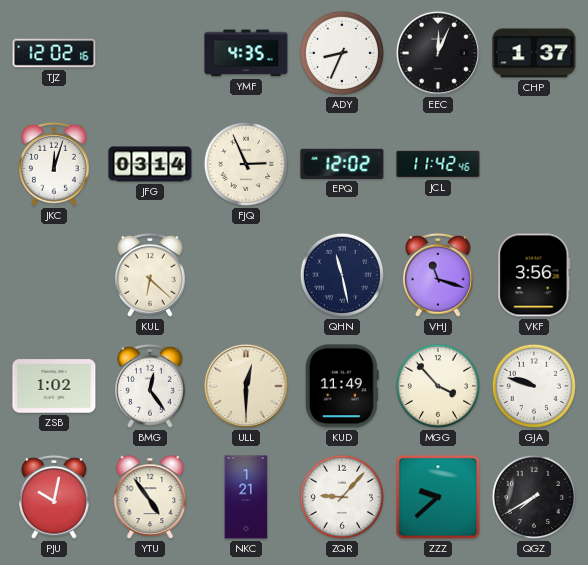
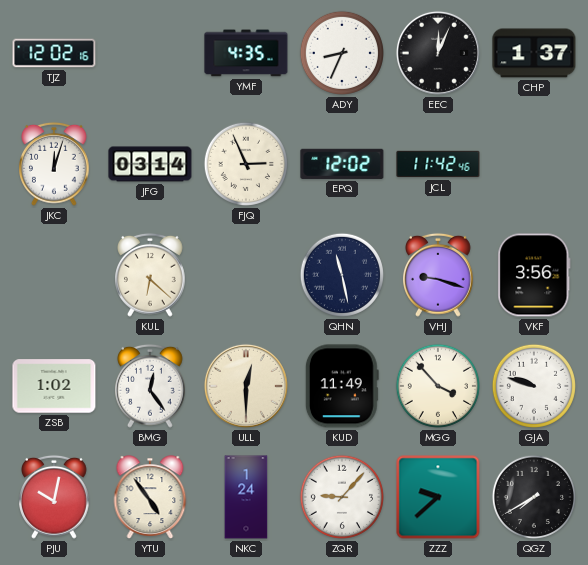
VHJ: 11:18 -> 9:18
NKC: 1:21 -> 1:24
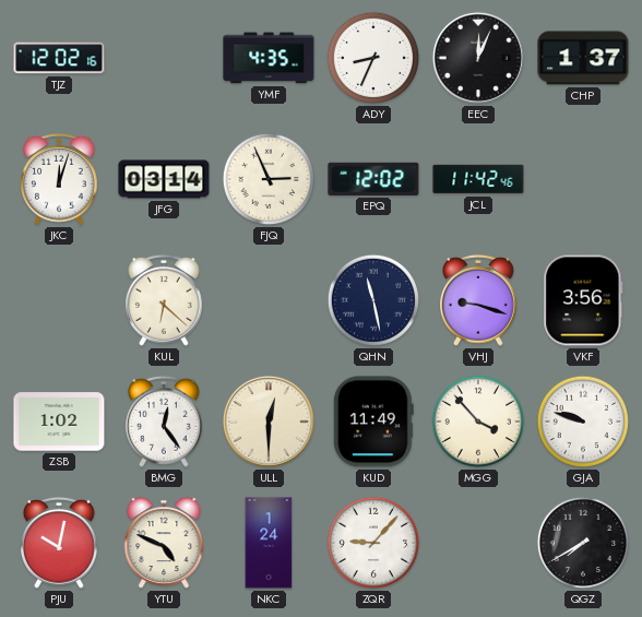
YTU: 4:54 -> 4:49
ZZZ: 9:38 -> none
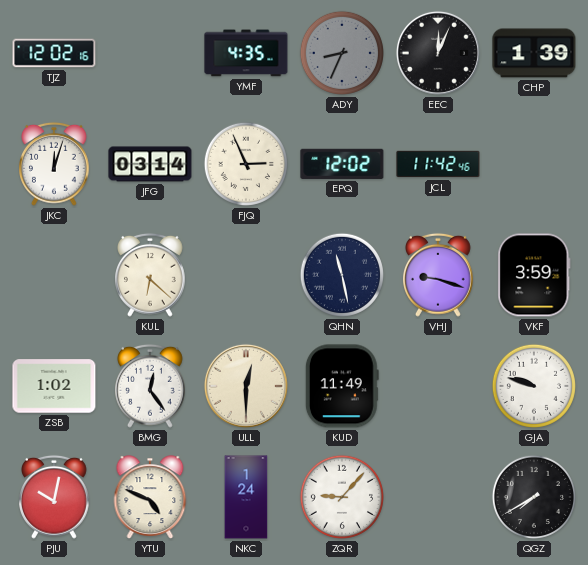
ADY dial: white -> grey
CHP: 1:37 -> 1:39
VKF: 3:56 -> 3:59
MGG: 3:53 -> none
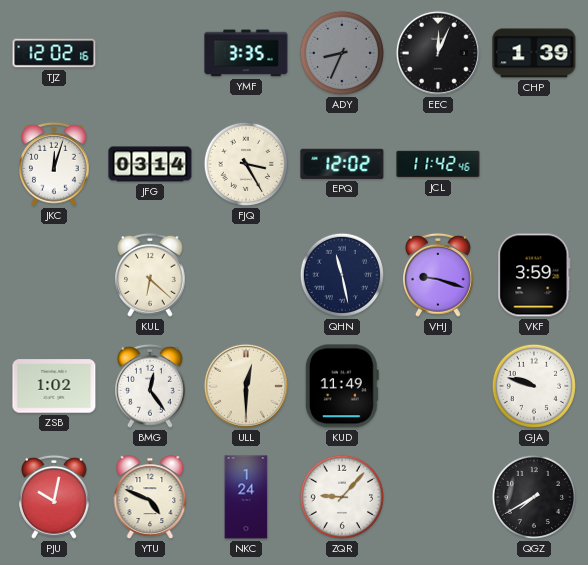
YMF: 4:35 -> 3:35
FJQ: 2:56 -> 3:25
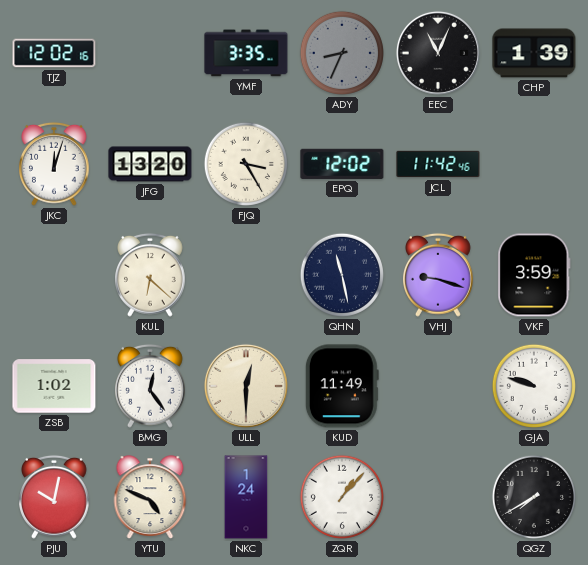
EEC: 12:04 -> 11:04
JFG: 03:14 -> 13:20
ZQR: 9:07 -> 1:07
